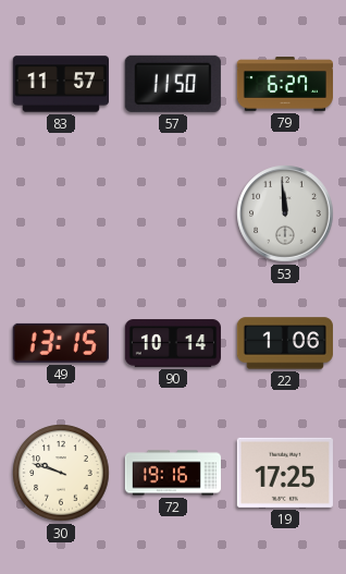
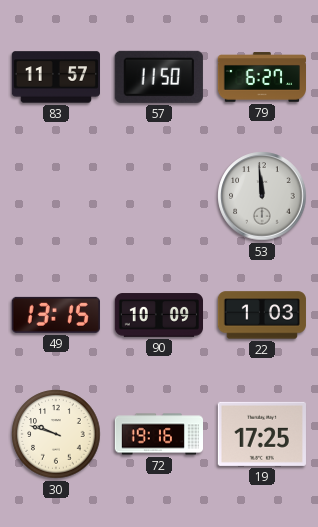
90: 10:14 -> 10:09
22: 1:06 -> 1:03
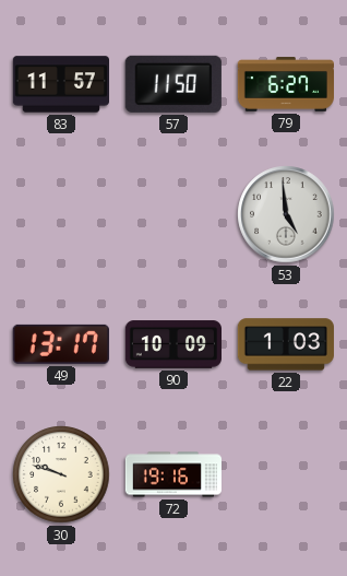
53: 11:59 -> 4:59
49: 13:15 -> 13:17
19: 17:25 -> none
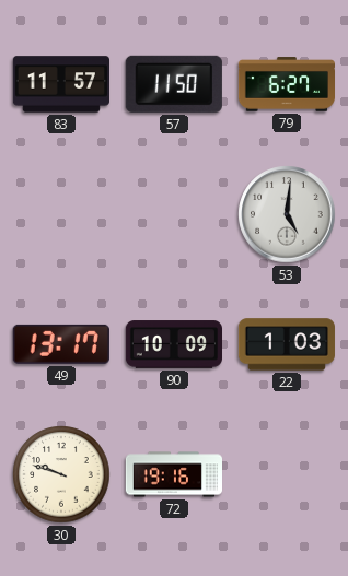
53: 4:59 -> 5:01
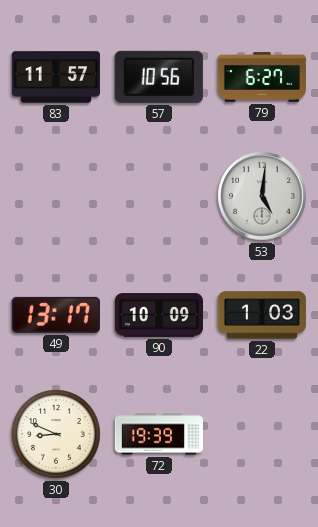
57: 11:50 -> 10:56
30: 9:48 -> 8:49
72: 19:16 -> 19:39
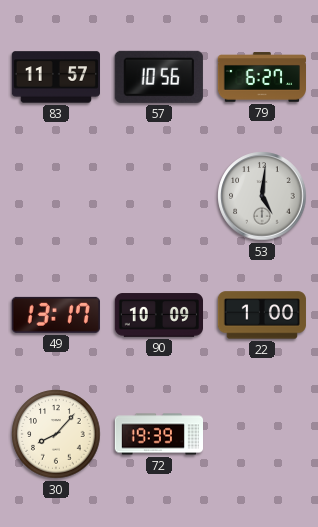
22: 1:03 -> 1:00
30: 8:49 -> 8:07
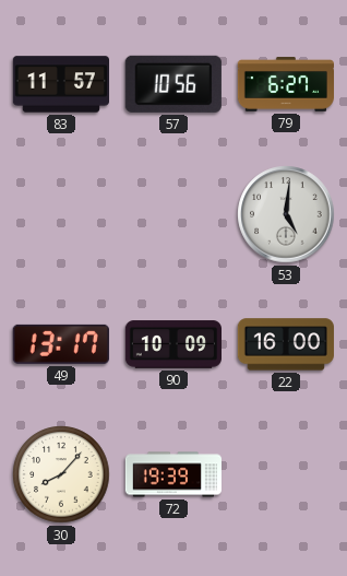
22: 1:00 -> 16:00
